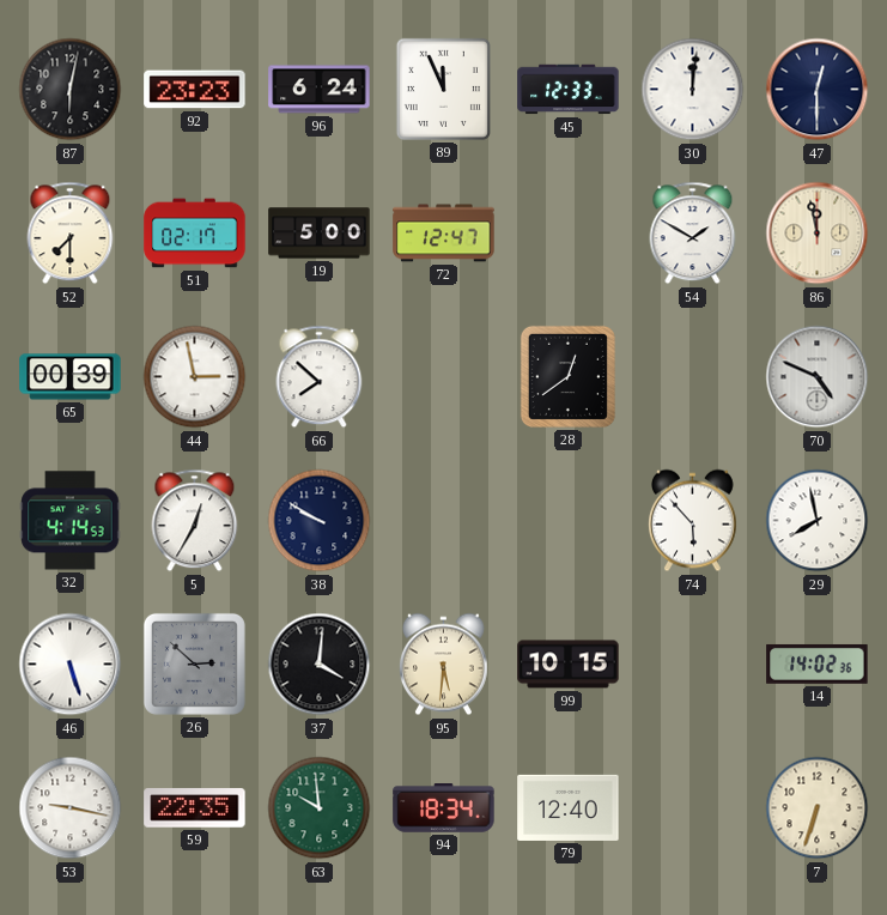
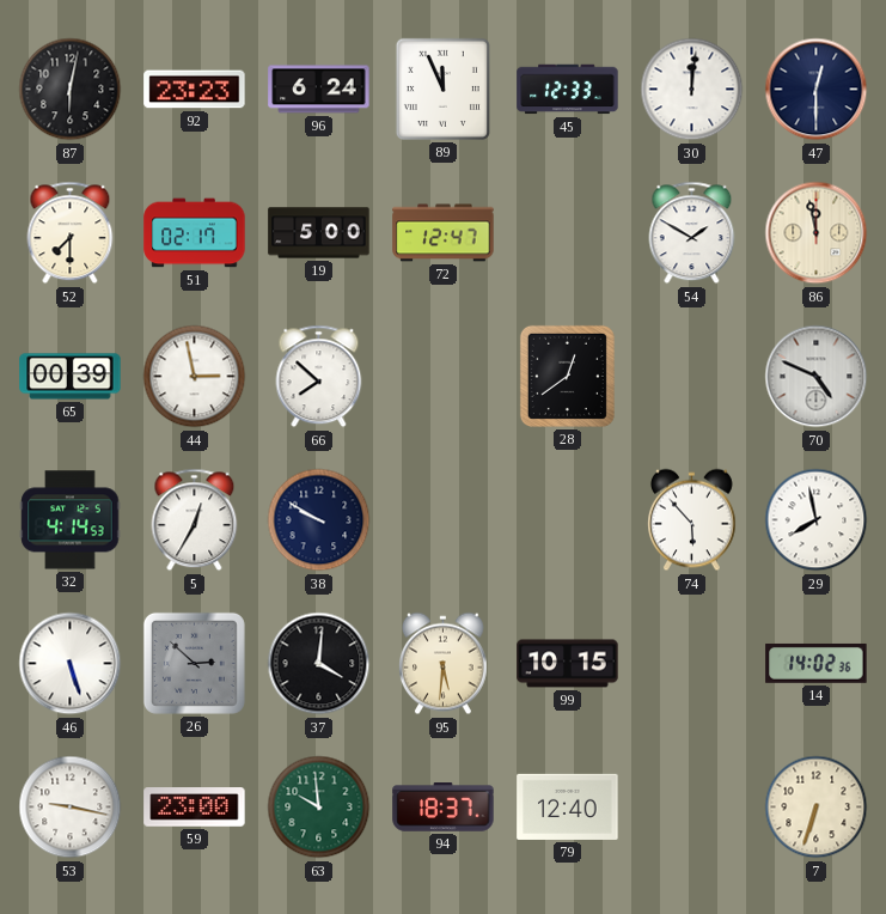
59: 22:35 -> 23:00
94: 18:34 -> 18:37
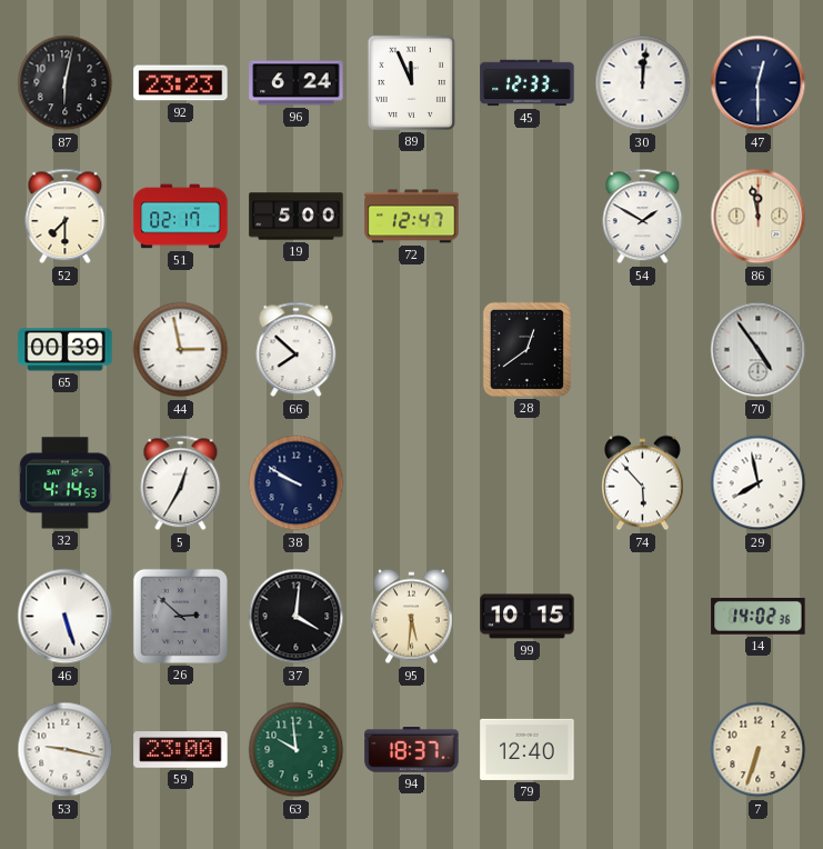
70: 4:49 -> 4:54
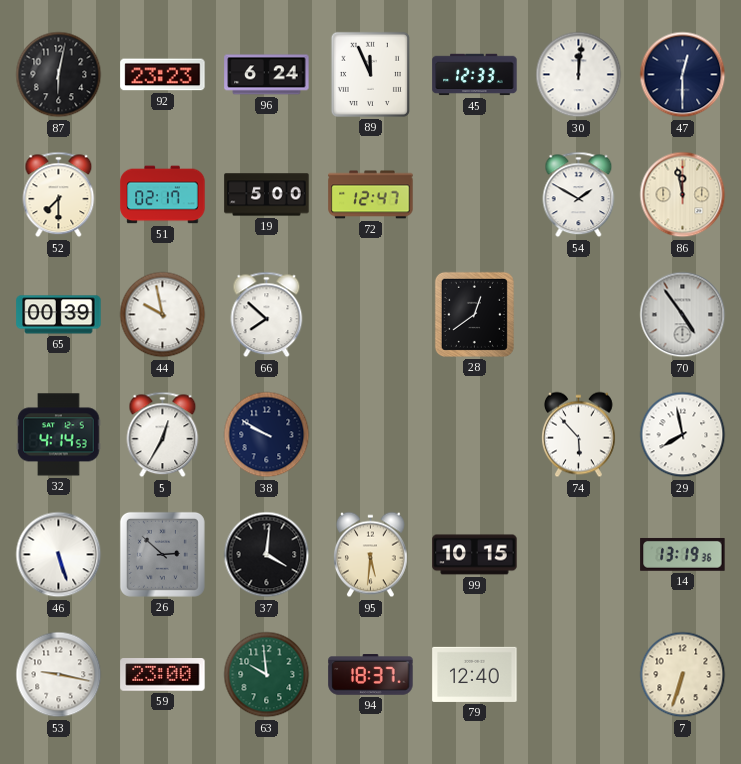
44: 2:58 -> 9:58
14: 14:02 -> 13:19
